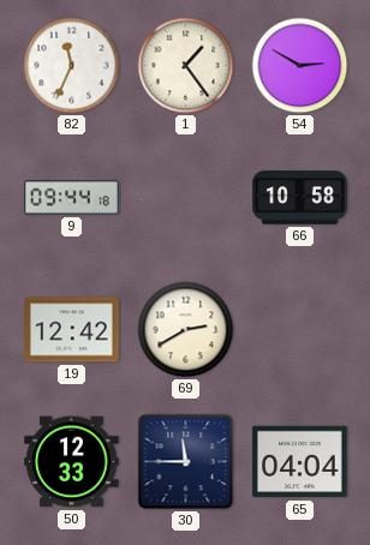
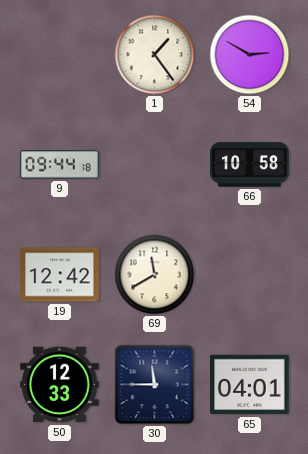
82: 11:34 -> none
69: 2:40 -> 11:40
65: 04:04 -> 04:01
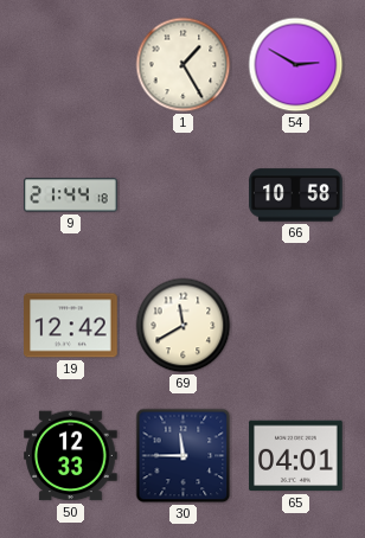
1: 1:24 -> 1:25
9: 09:44 -> 21:44
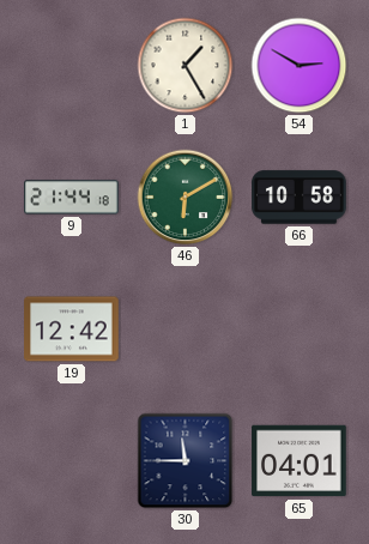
46: none -> 6:10
69: 11:40 -> none
50: 12:33 -> none
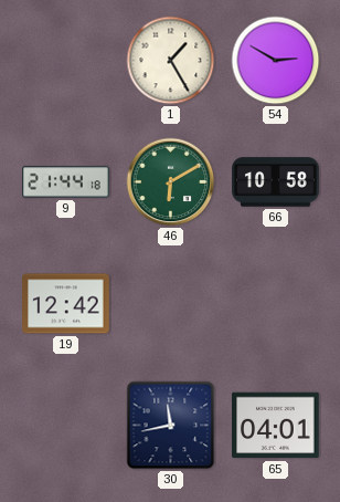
30: 11:45 -> 11:43
